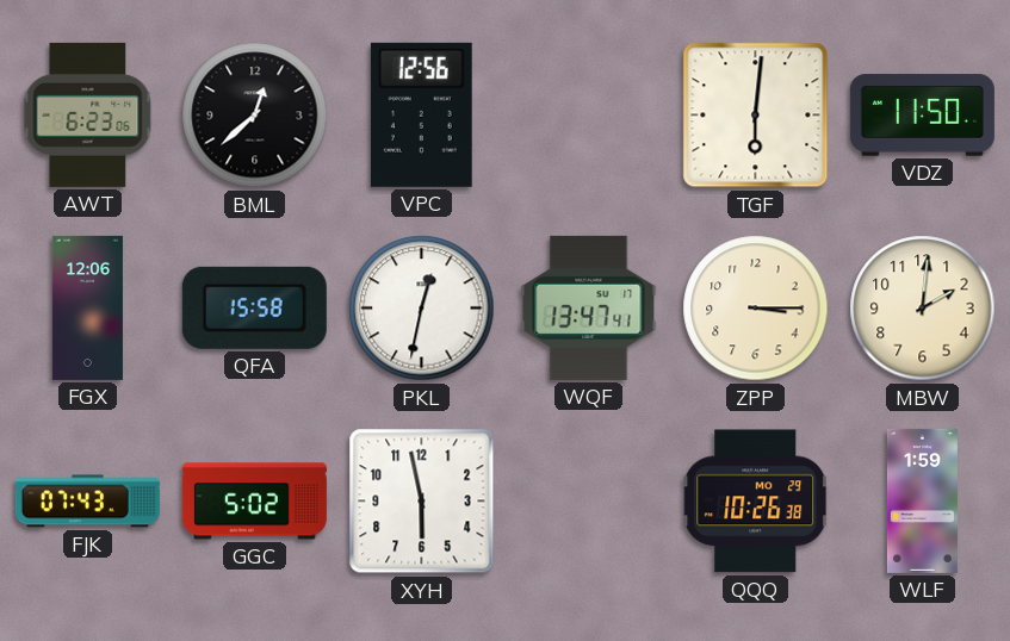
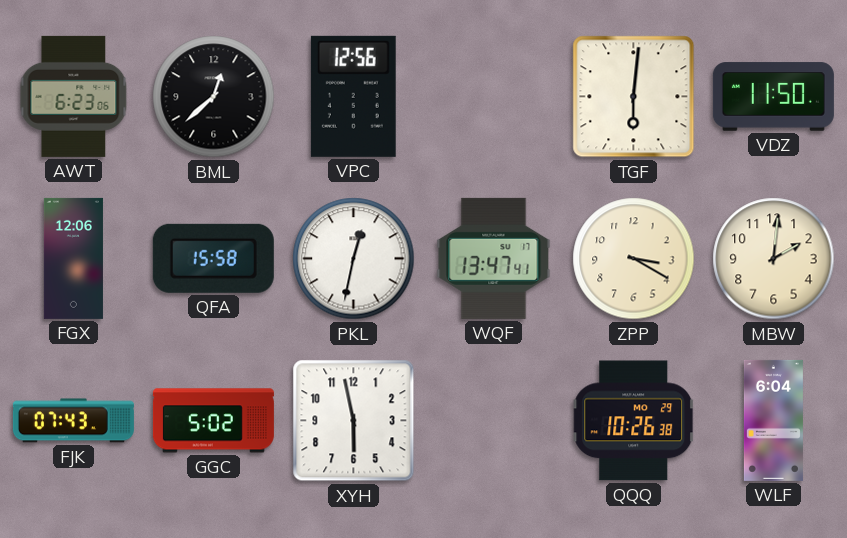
ZPP: 3:15 -> 3:20
WLF: 1:59 -> 6:04
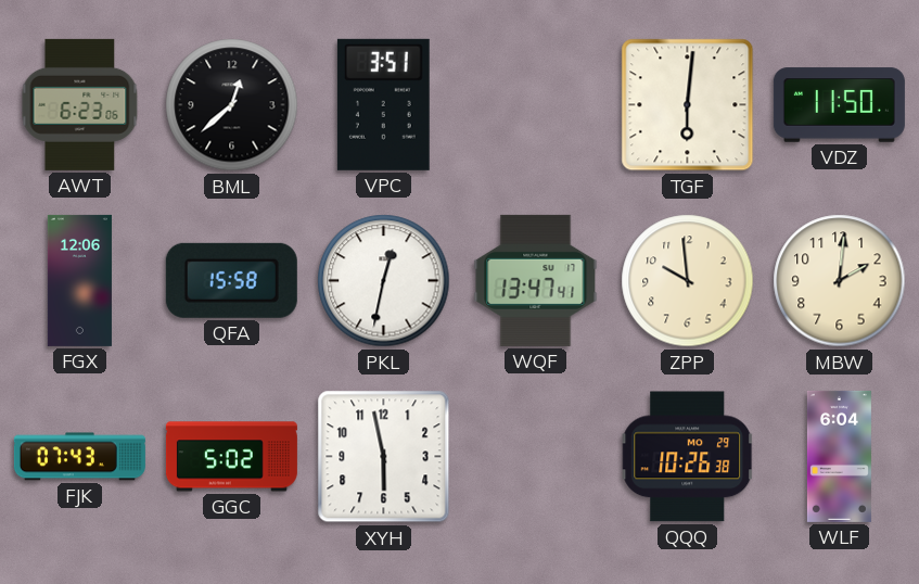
VPC: 12:56 -> 3:51
ZPP: 3:20 -> 9:59
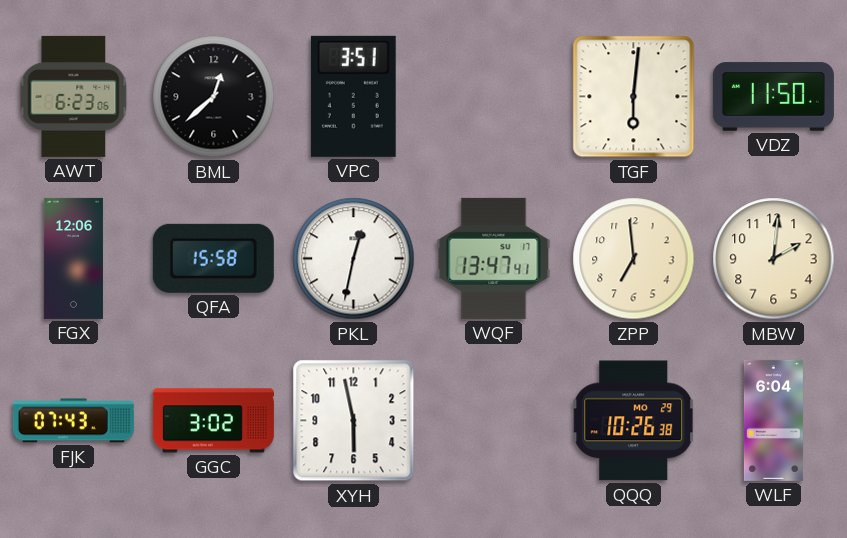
ZPP: 9:59 -> 6:59
GGC: 5:02 -> 3:02
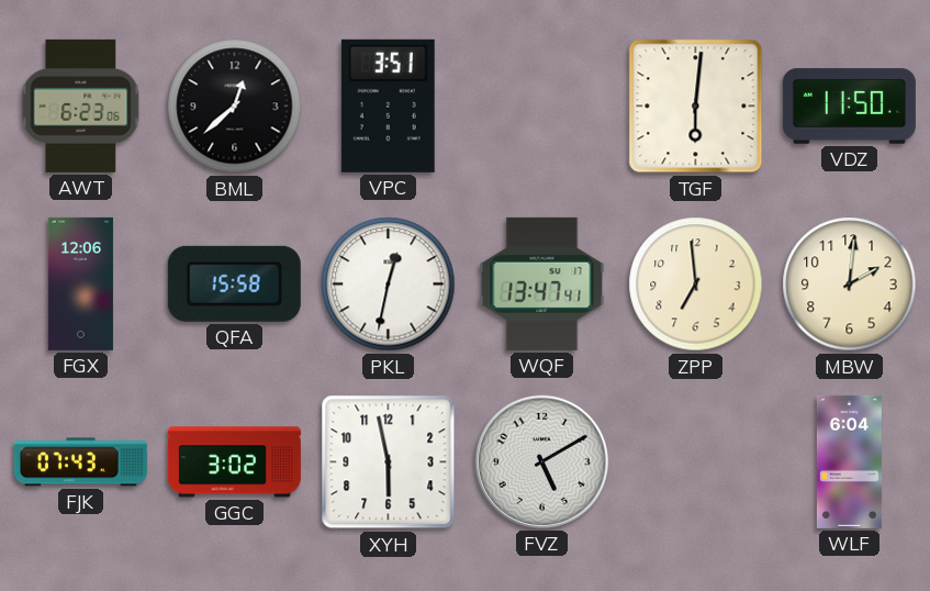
FVZ: none -> 5:10
QQQ: 10:26 -> none
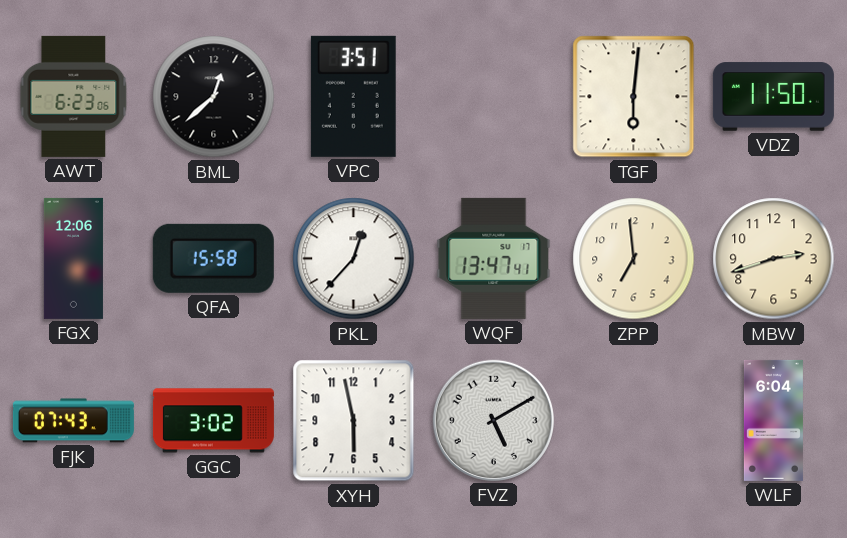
PKL: 12:32 -> 12:37
MBW: 2:01 -> 2:42
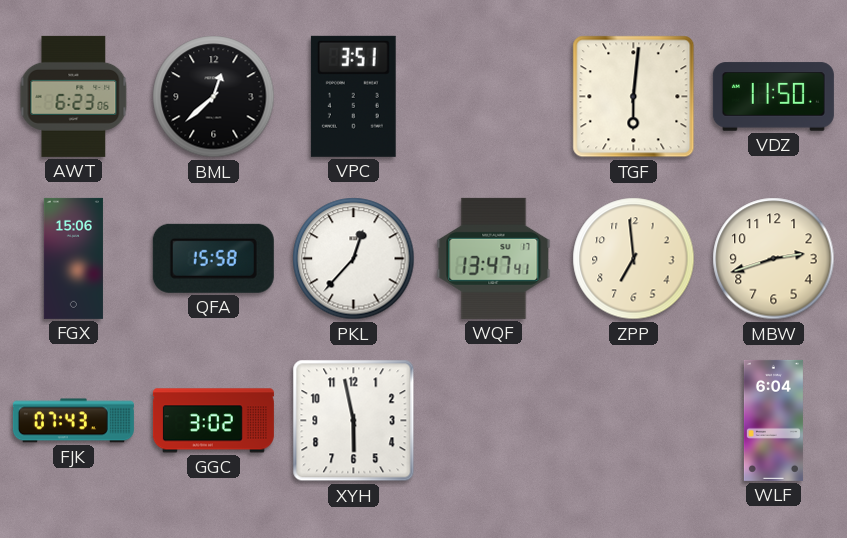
FGX: 12:06 -> 15:06
FVZ: 5:10 -> none
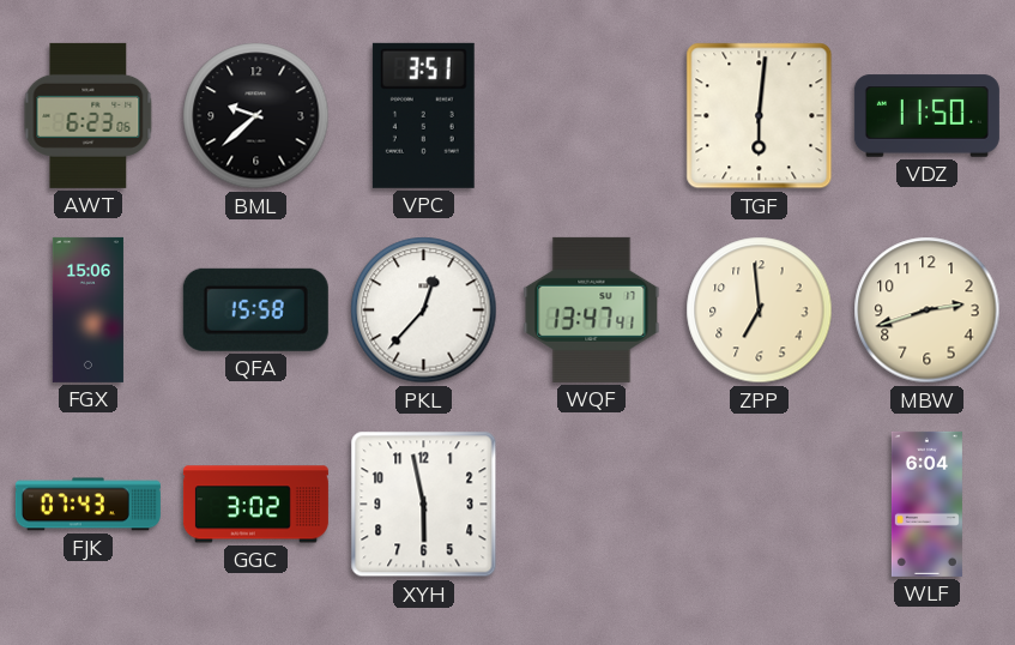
BML: 12:38 -> 9:38
